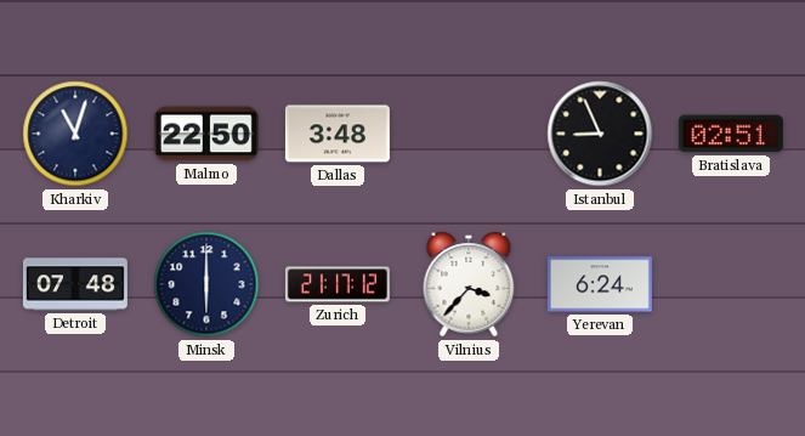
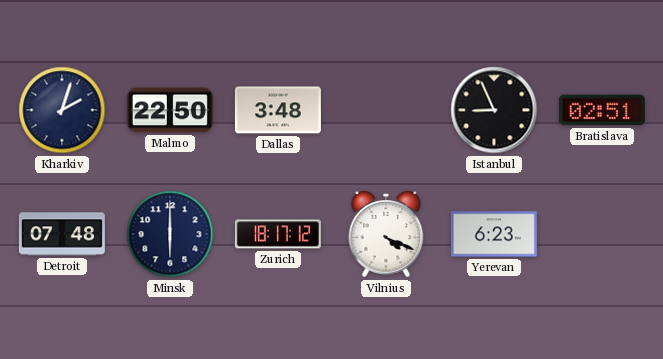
Kharkiv: 11:03 -> 2:03
Zurich: 21:17 -> 18:17
Vilnius: 3:37 -> 4:19
Yerevan: 6:24 -> 6:23
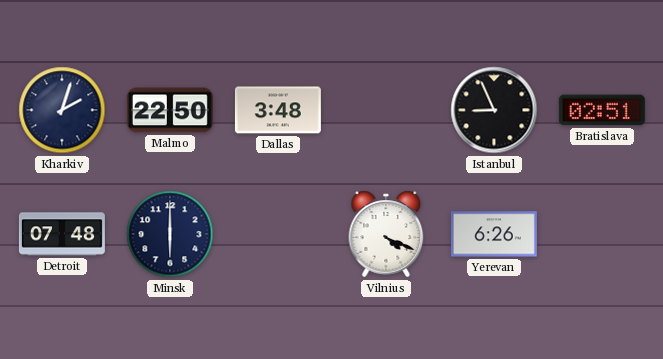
Zurich: 18:17 -> none
Yerevan: 6:23 -> 6:26
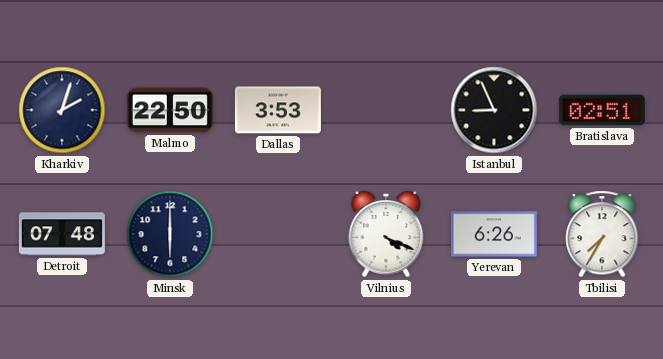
Dallas: 3:48 -> 3:53
Tbilisi: none -> 7:35
